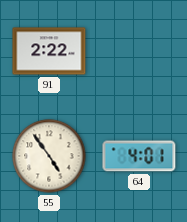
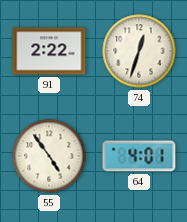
74: none -> 12:33
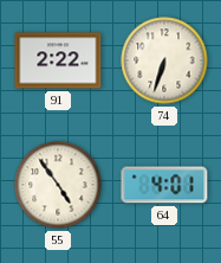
74: 12:33 -> 6:33
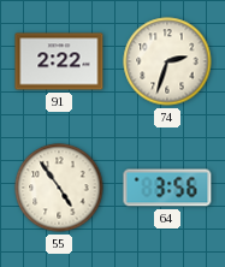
74: 6:33 -> 2:33
64: 4:01 -> 3:56
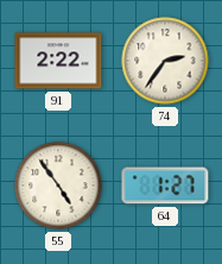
74: 2:33 -> 2:36
64: 3:56 -> 1:27
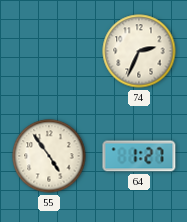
91: 2:22 -> none
74: 2:36 -> 2:34
